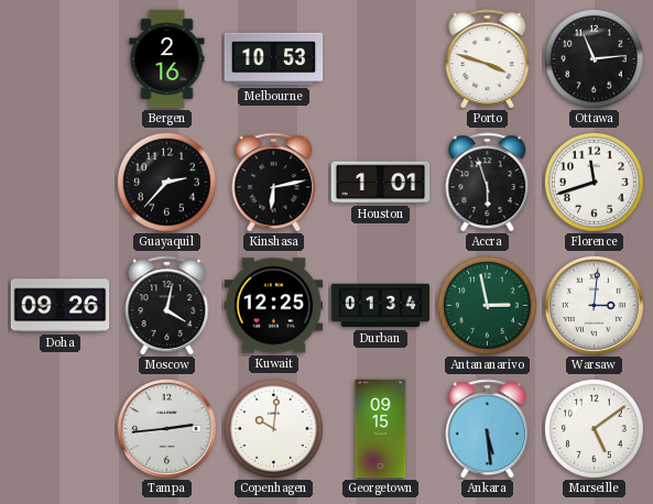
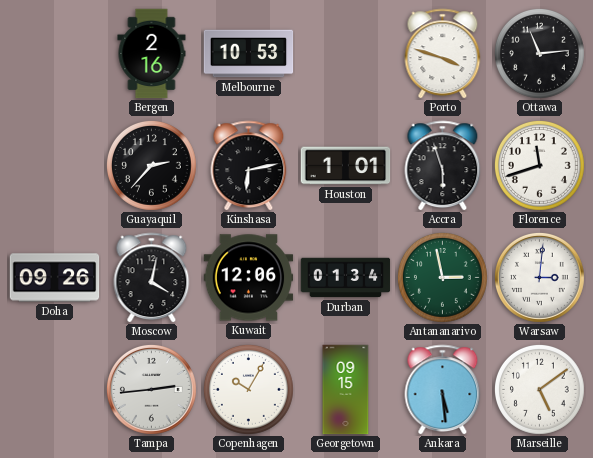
Kuwait: 12:25 -> 12:06
Copenhagen: 10:01 -> 10:05
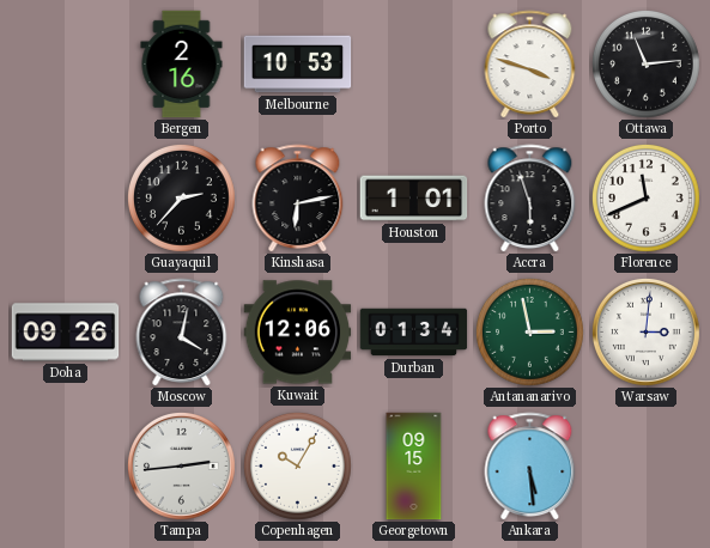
Florence: 11:42 -> 11:41
Marseille: 5:09 -> none
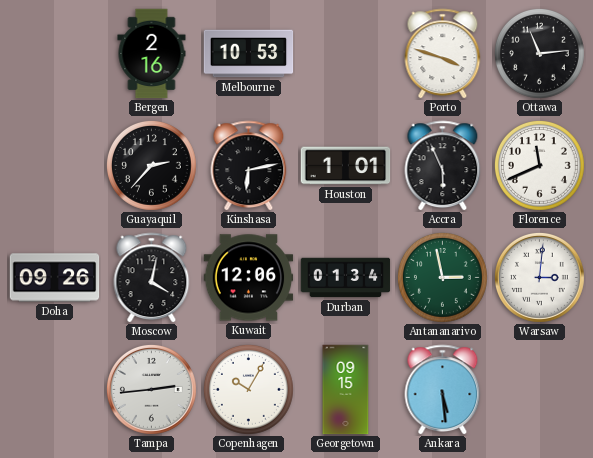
Accra: 5:57 -> 5:56
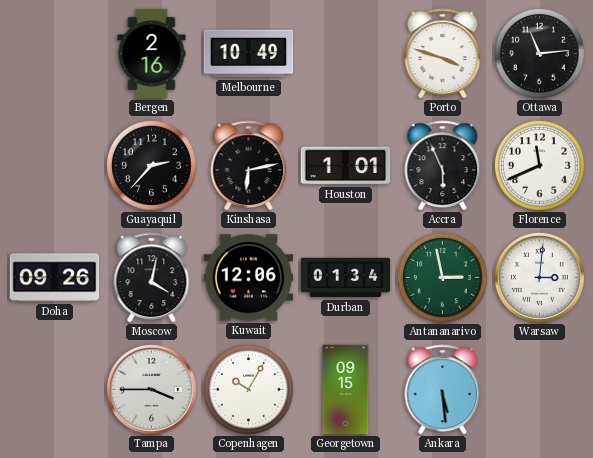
Melbourne: 10:53 -> 10:49
Tampa: 2:44 -> 3:45
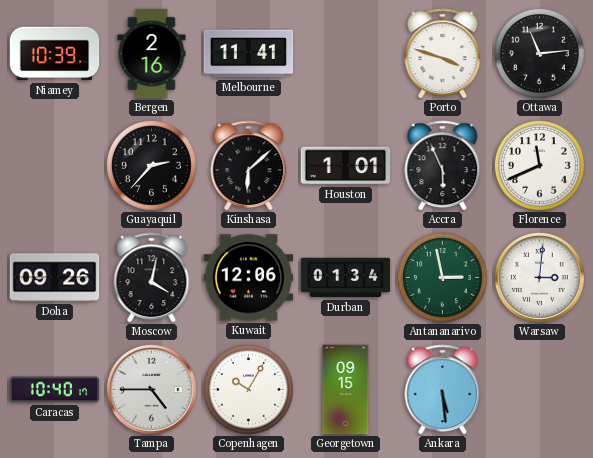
Niamey: none -> 10:39
Melbourne: 10:49 -> 11:41
Kinshasa: 6:13 -> 6:08
Caracas: none -> 10:40
Tampa: 3:45 -> 4:45
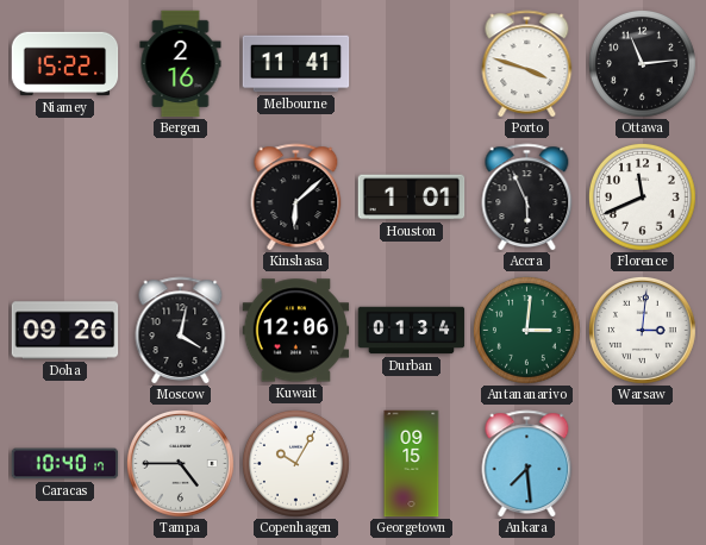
Niamey: 10:39 -> 15:22
Guayaquil: 2:37 -> none
Antananarivo: 2:58 -> 3:01
Ankara: 5:29 -> 7:29
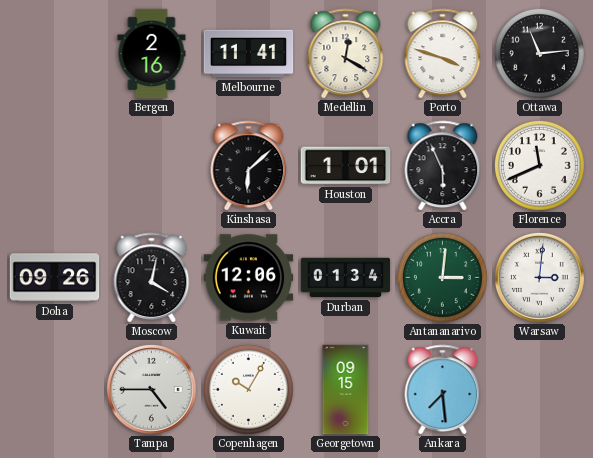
Niamey: 15:22 -> none
Medellin: none -> 12:20
Caracas: 10:40 -> none
